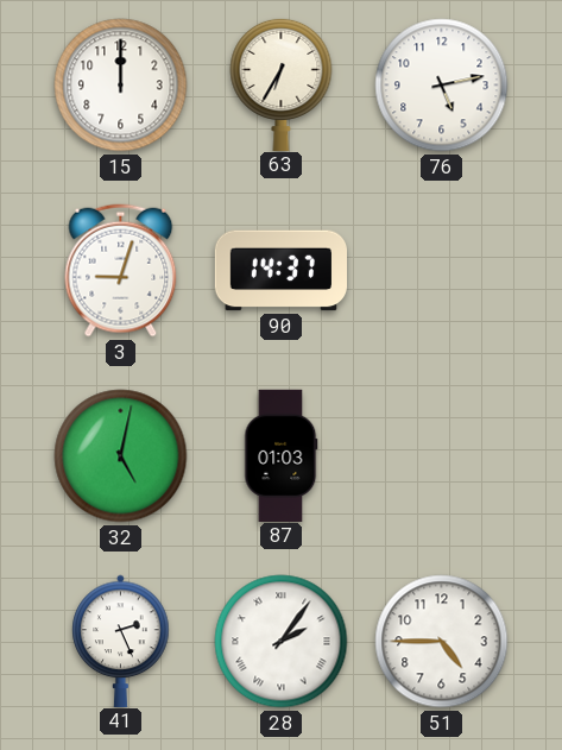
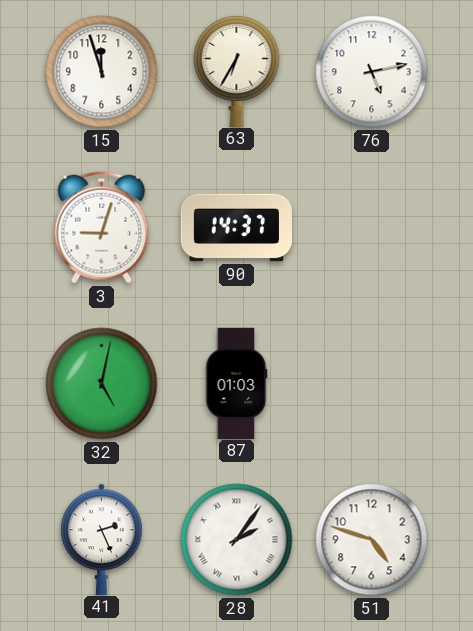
15: 12:00 -> 11:57
51: 4:45 -> 4:48
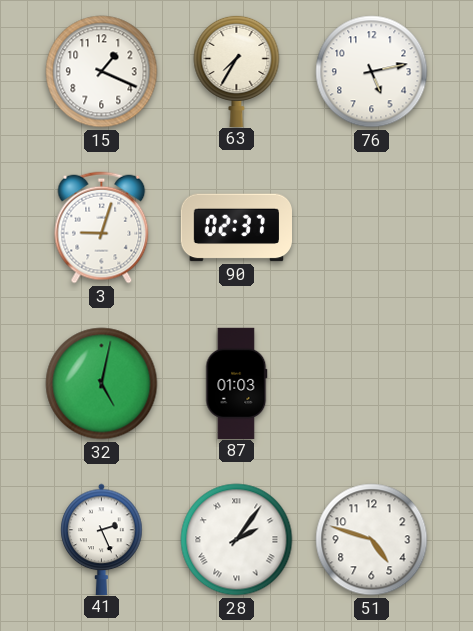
15: 11:57 -> 1:19
63: 6:35 -> 7:35
90: 14:37 -> 02:37
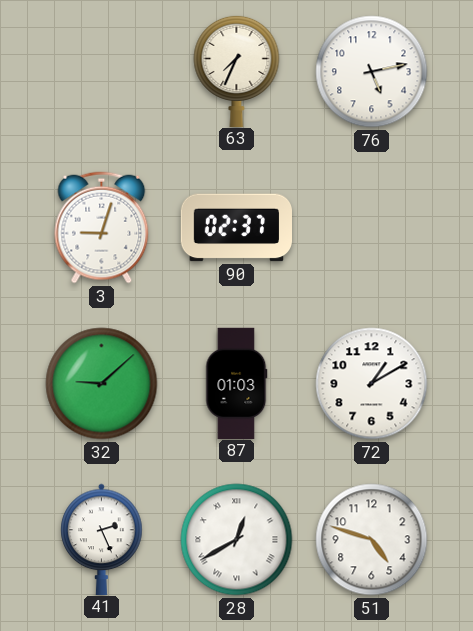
15: 1:19 -> none
63: 7:35 -> 7:34
32: 5:02 -> 9:08
72: none -> 1:10
28: 2:06 -> 12:40
